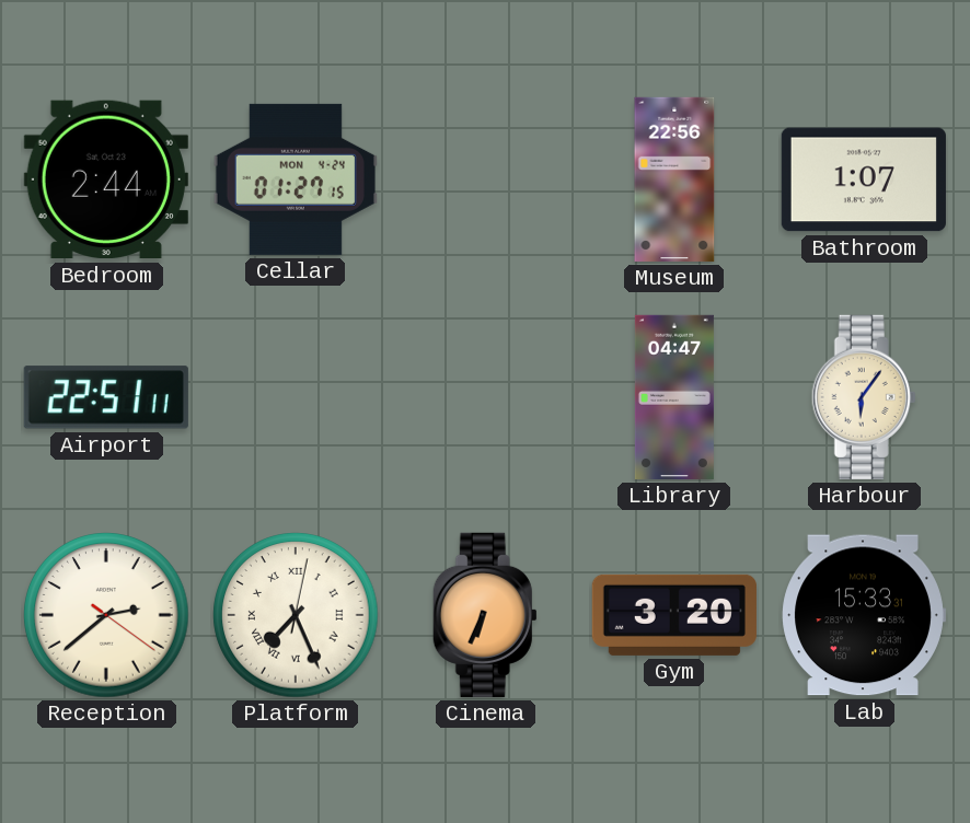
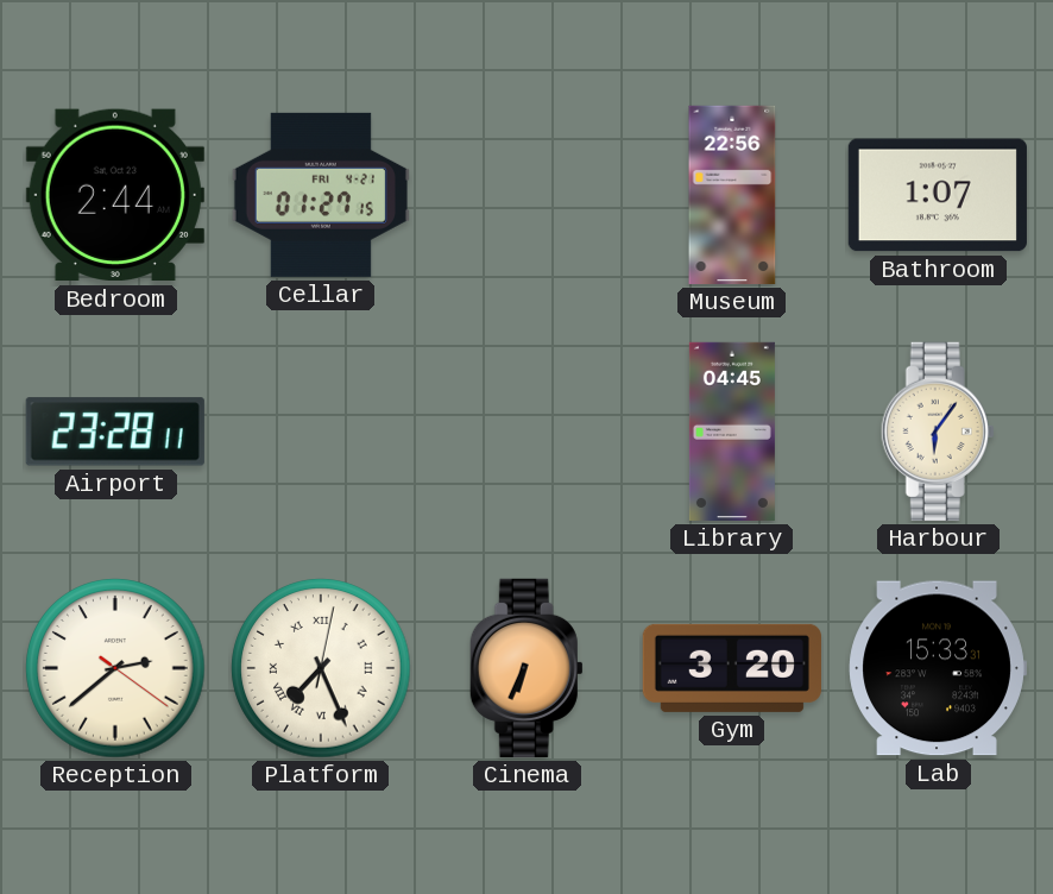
Cellar date: MON 4-24 -> FRI 4-21
Airport: 22:51 -> 23:28
Library: 04:47 -> 04:45
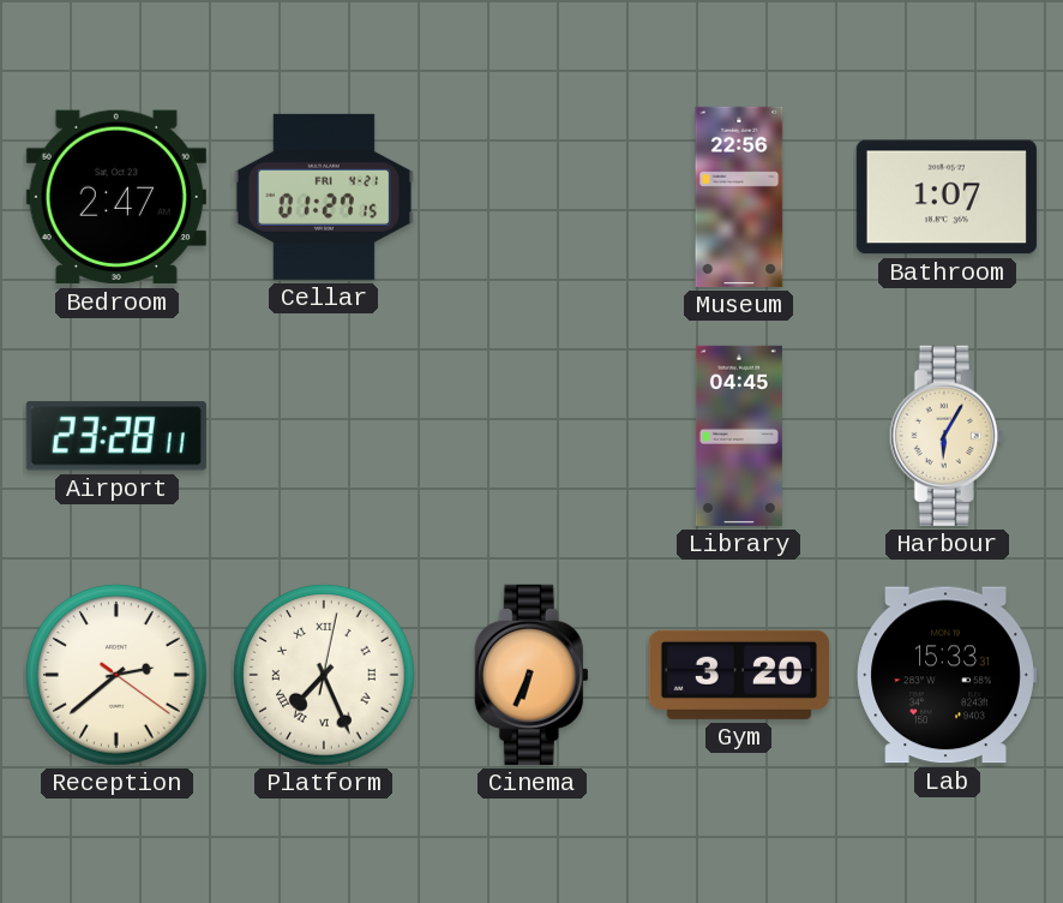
Bedroom: 2:44 -> 2:47
Harbour: 6:06 -> 6:05
